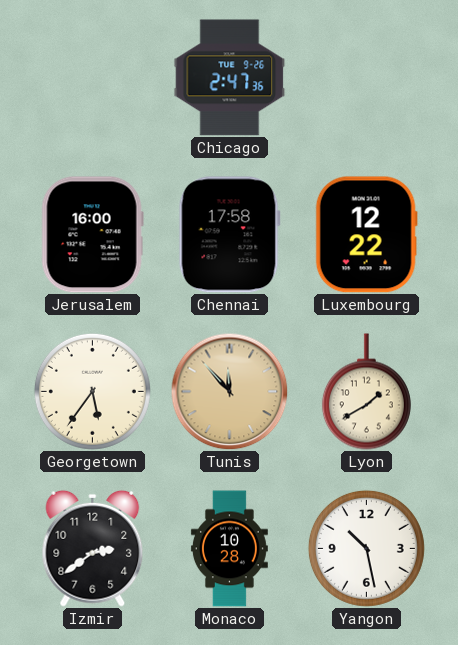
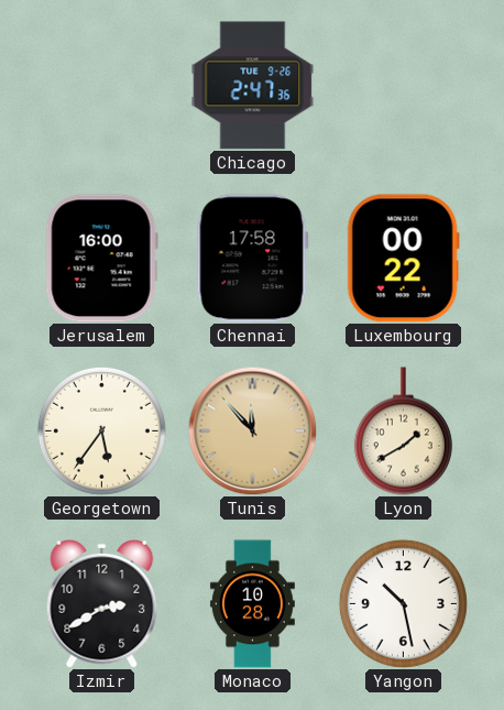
Luxembourg: 12:22 -> 00:22
Izmir: 2:39 -> 2:40
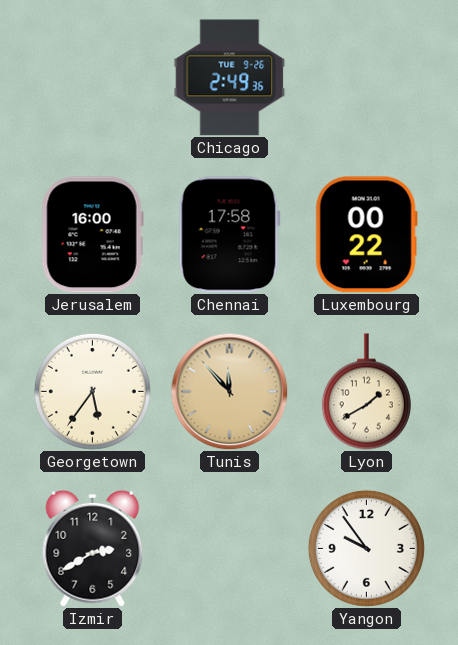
Chicago: 2:47 -> 2:49
Monaco: 10:28 -> none
Yangon: 10:28 -> 9:54
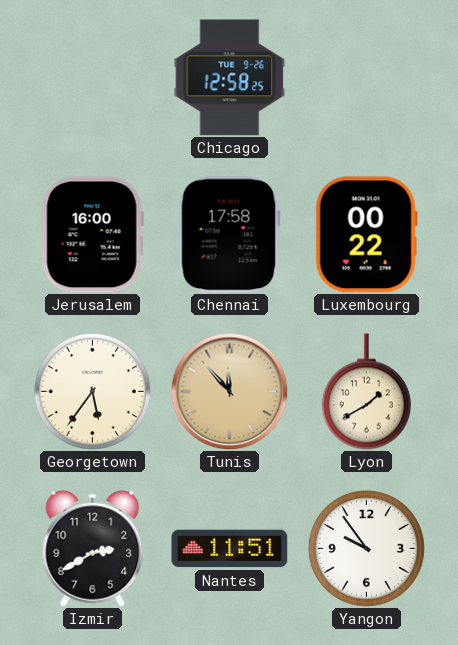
Chicago: 2:49 -> 12:58
Nantes: none -> 11:51
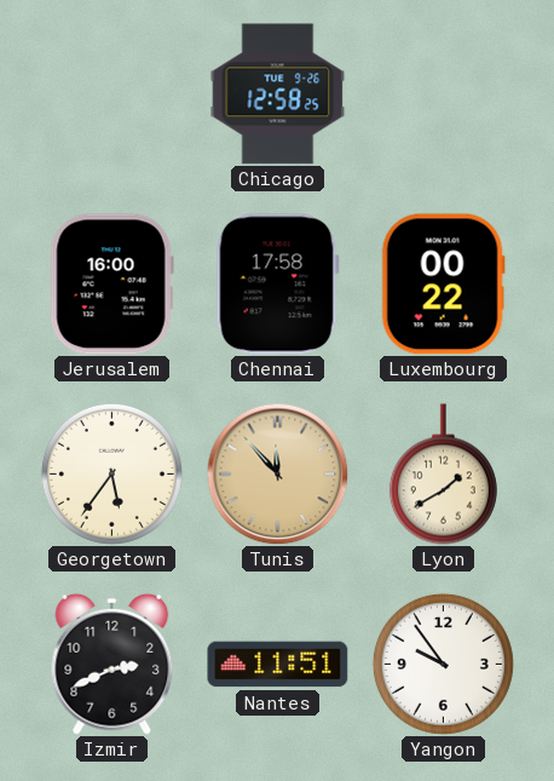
Izmir: 2:40 -> 2:41
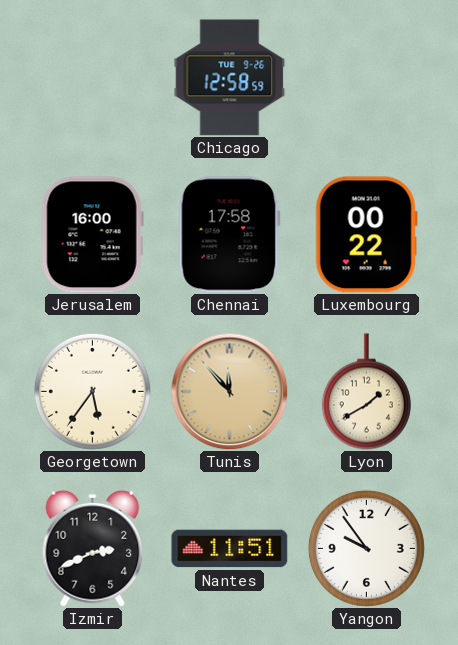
Chicago: 12:58:25 -> 12:58:59
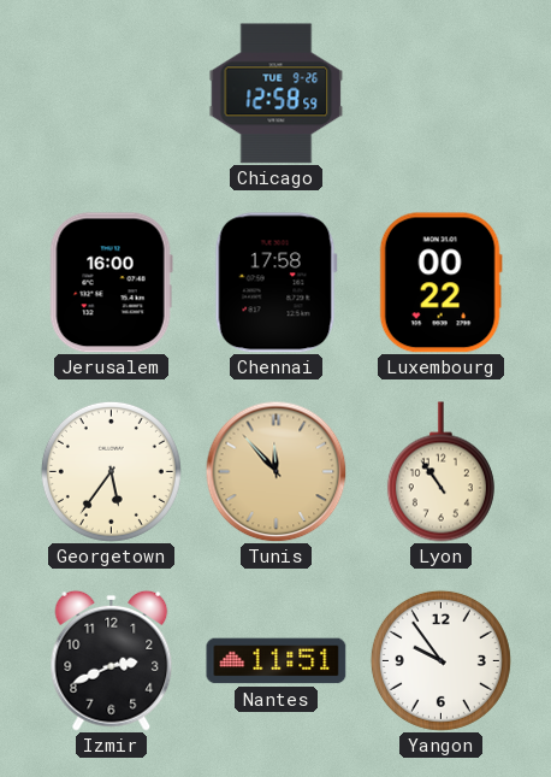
Lyon: 1:40 -> 10:54
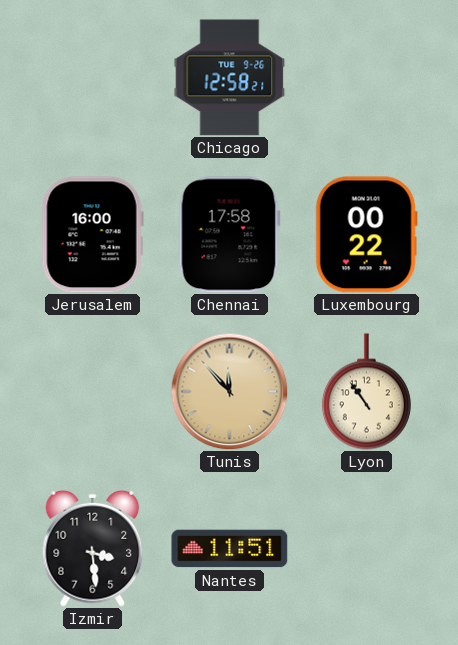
Chicago: 12:58:59 -> 12:58:21
Georgetown: 5:36 -> none
Izmir: 2:41 -> 3:29
Yangon: 9:54 -> none
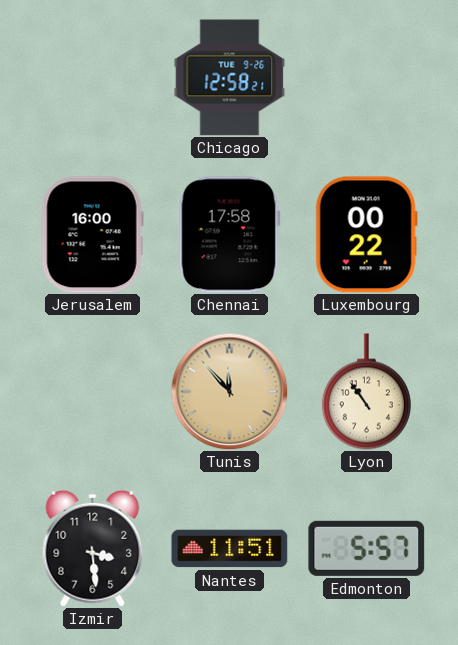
Edmonton: none -> 5:57
